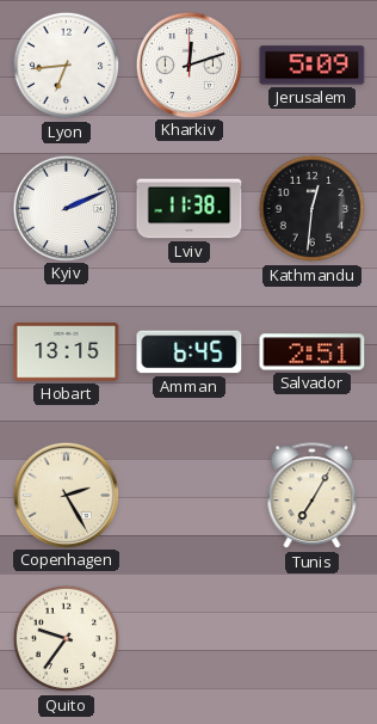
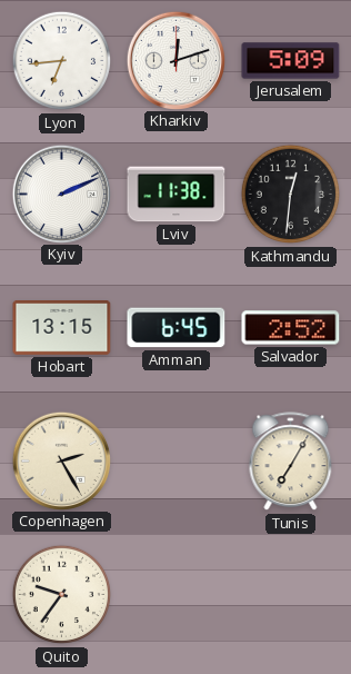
Salvador: 2:51 -> 2:52
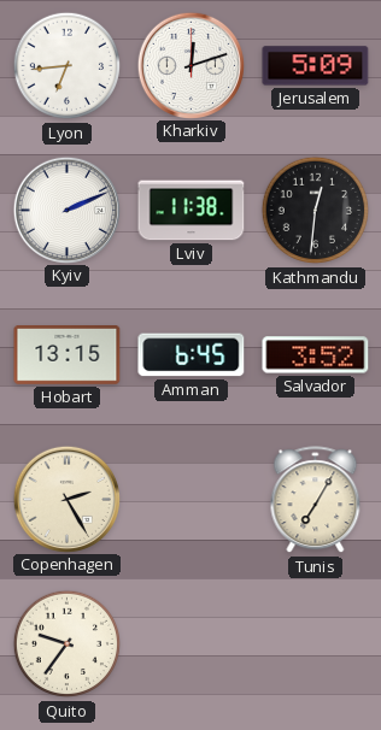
Salvador: 2:52 -> 3:52
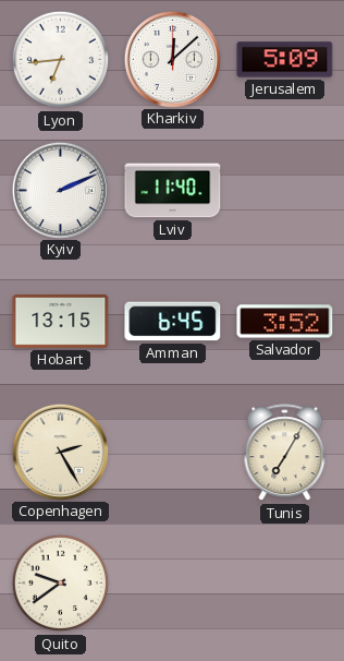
Kharkiv: 12:12 -> 12:08
Lviv: 11:38 -> 11:40
Kathmandu: 12:31 -> none
Quito: 9:36 -> 9:39
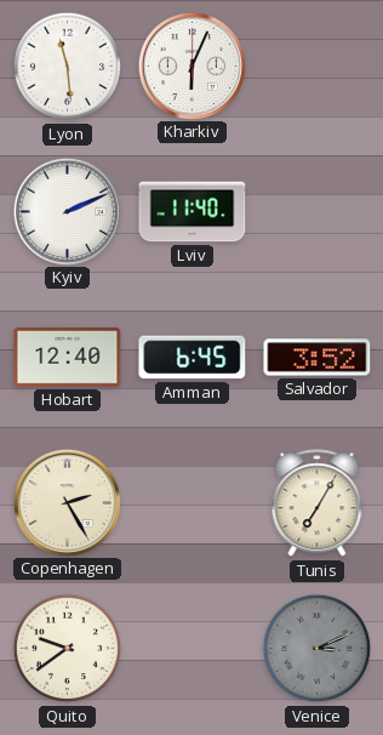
Lyon: 6:44 -> 11:29
Kharkiv: 12:08 -> 6:04
Jerusalem: 5:09 -> none
Hobart: 13:15 -> 12:40
Venice: none -> 3:11
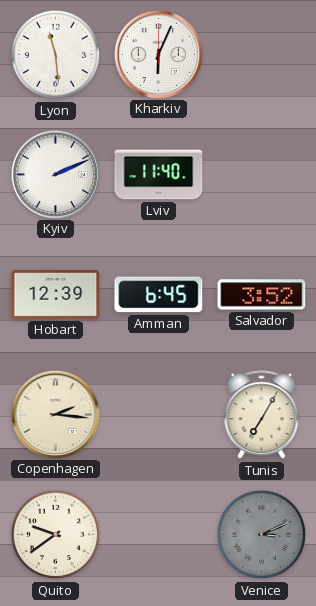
Hobart: 12:40 -> 12:39
Copenhagen: 2:25 -> 2:16
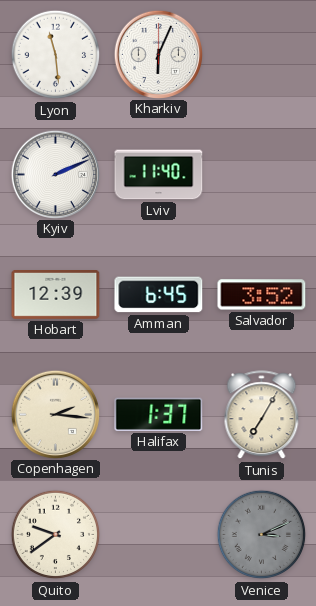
Halifax: none -> 1:37
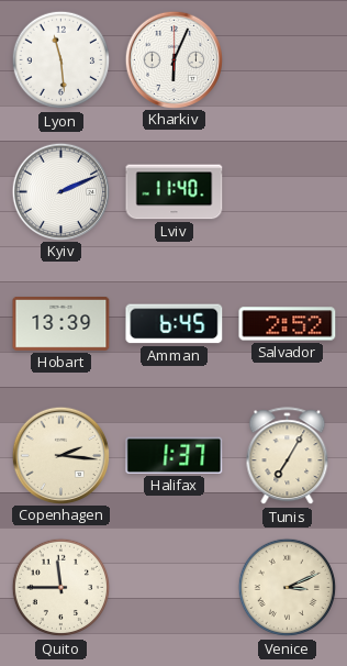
Hobart: 12:39 -> 13:39
Salvador: 3:52 -> 2:52
Quito: 9:39 -> 11:45
Venice dial: grey -> cream
